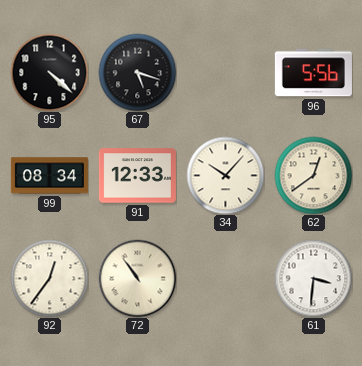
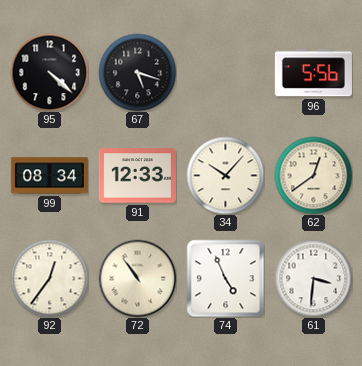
74: none -> 4:56
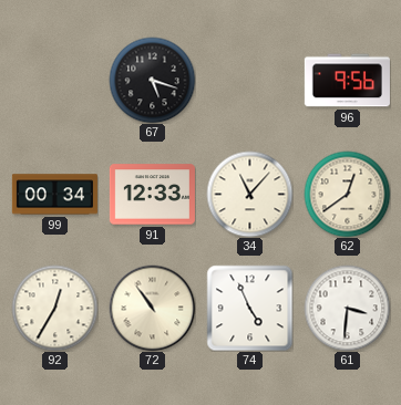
95: 4:22 -> none
96: 5:56 -> 9:56
99: 08:34 -> 00:34
34: 10:07 -> 11:07
92: 12:36 -> 12:35
